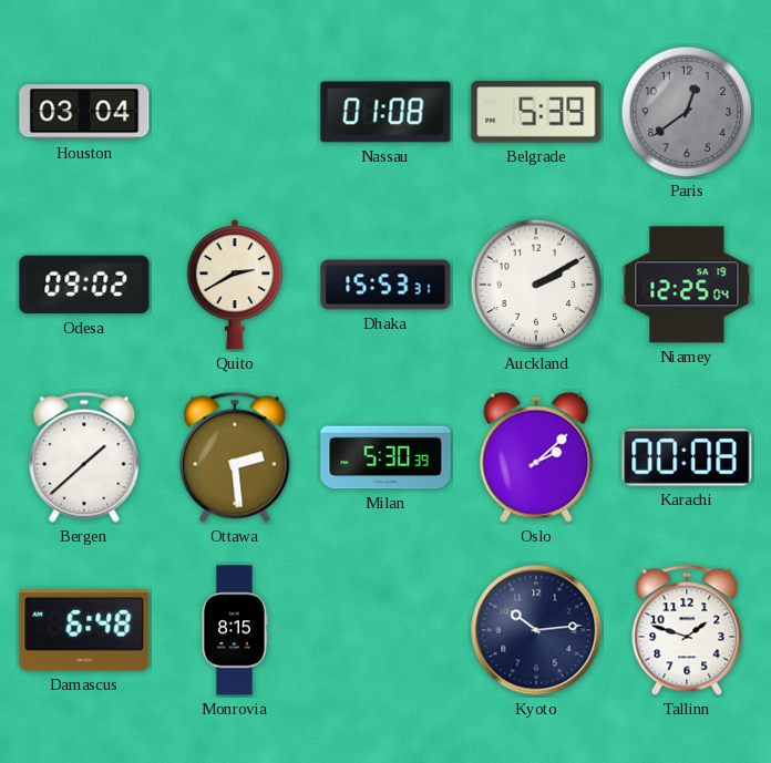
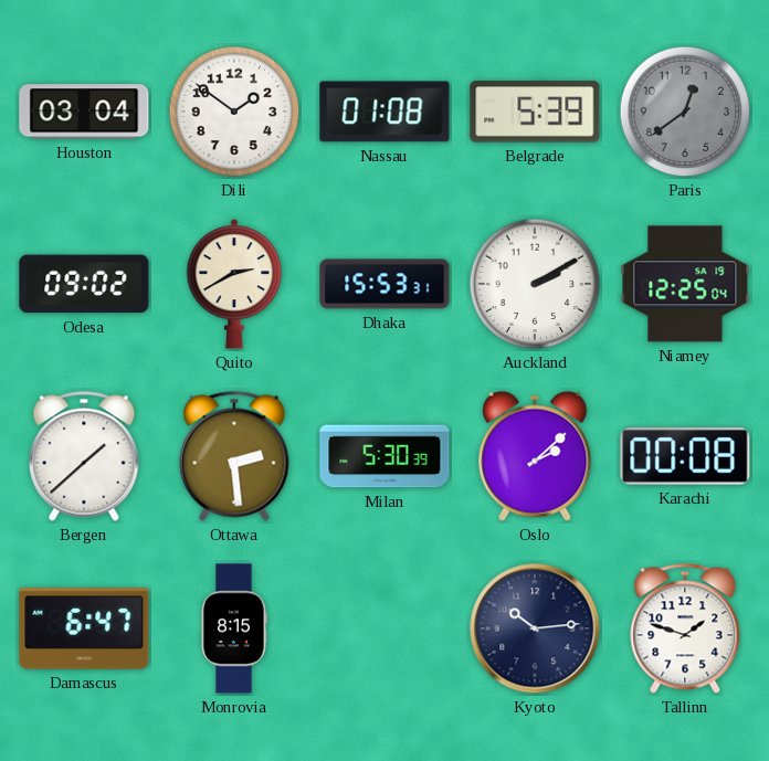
Dili: none -> 1:51
Damascus: 6:48 -> 6:47
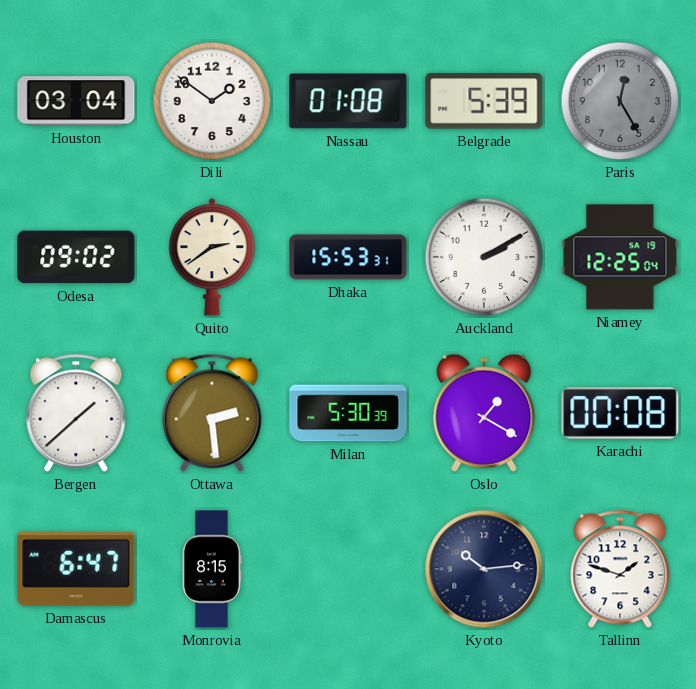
Paris: 12:39 -> 12:25
Quito: 2:40 -> 2:39
Oslo: 2:08 -> 1:20
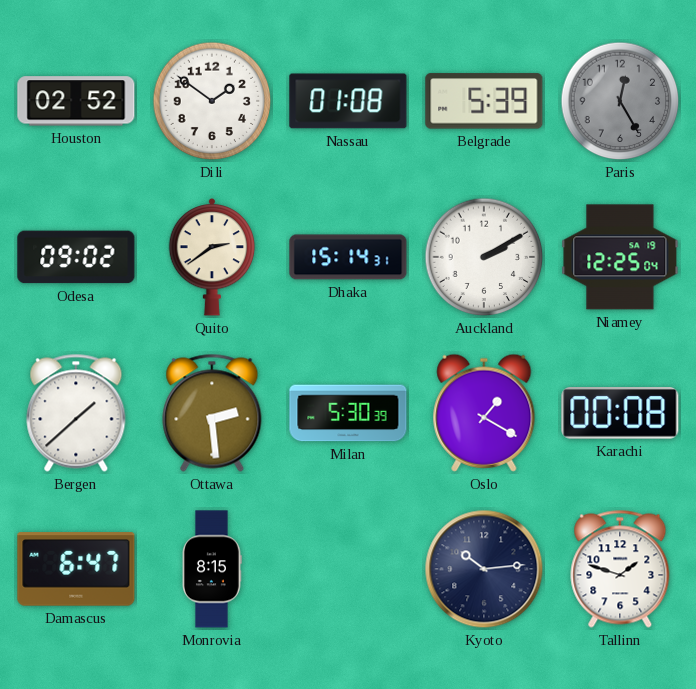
Houston: 03:04 -> 02:52
Dhaka: 15:53 -> 15:14
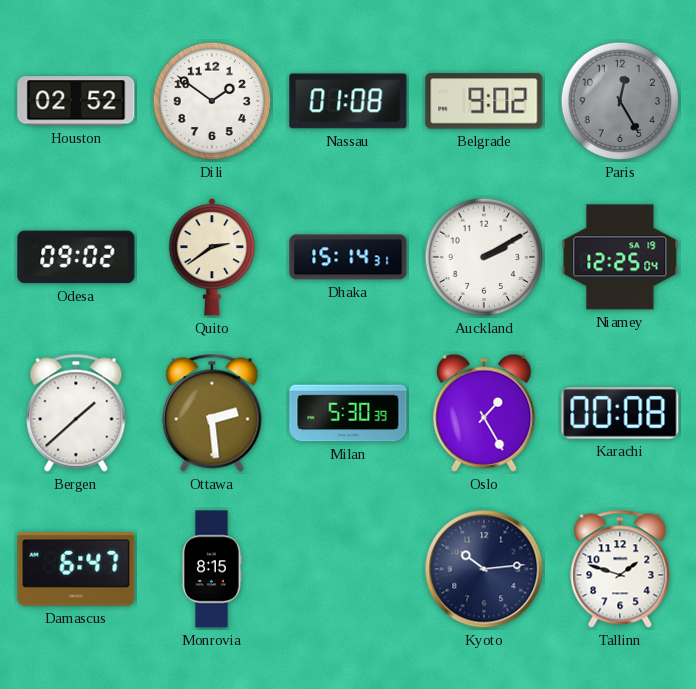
Belgrade: 5:39 -> 9:02
Oslo: 1:20 -> 1:25
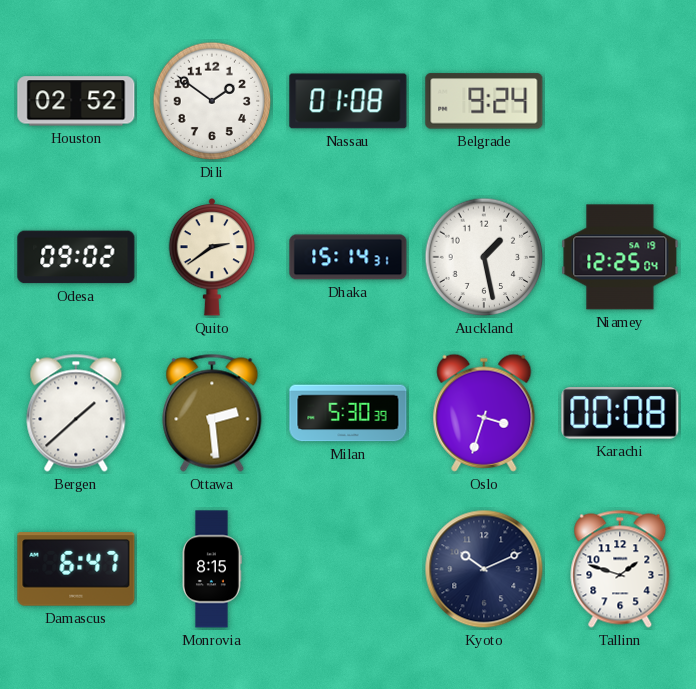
Belgrade: 9:02 -> 9:24
Paris: 12:25 -> none
Auckland: 2:10 -> 1:28
Oslo: 1:25 -> 3:33
Kyoto: 10:14 -> 10:11
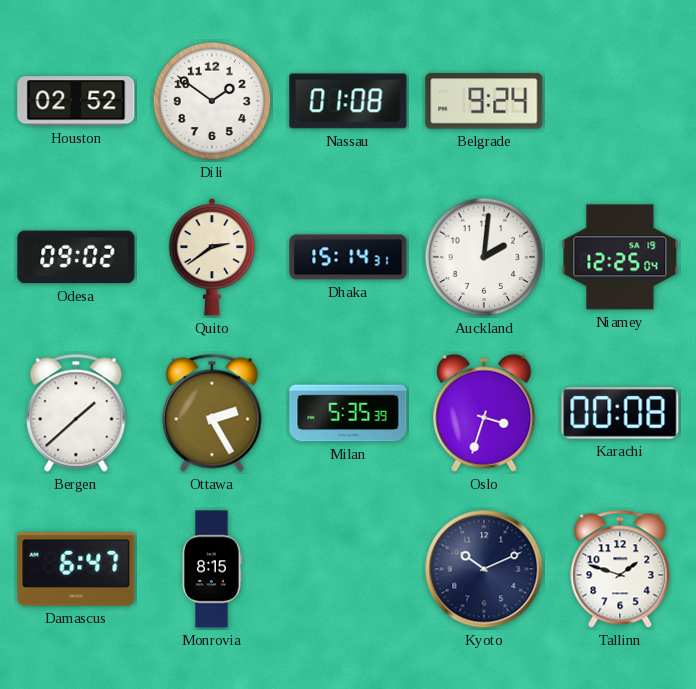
Auckland: 1:28 -> 2:01
Ottawa: 2:29 -> 2:25
Milan: 5:30 -> 5:35
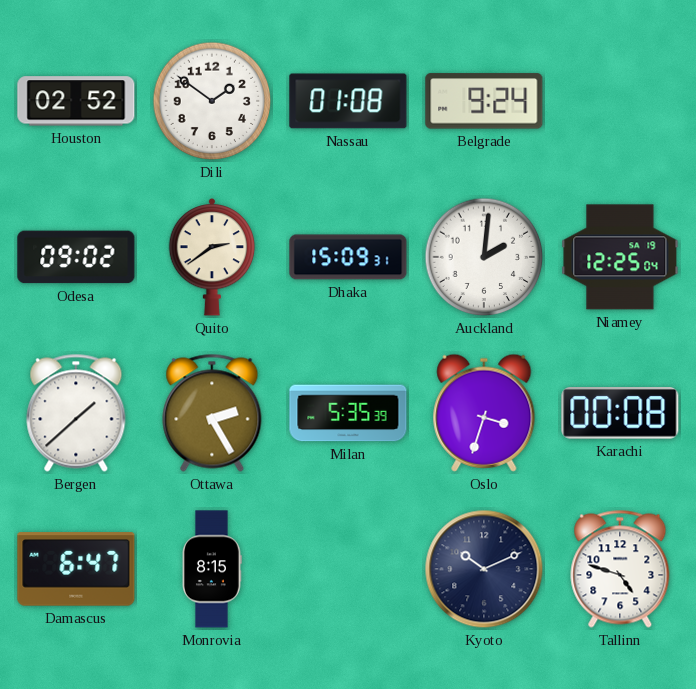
Dhaka: 15:14 -> 15:09
Tallinn: 1:48 -> 4:48
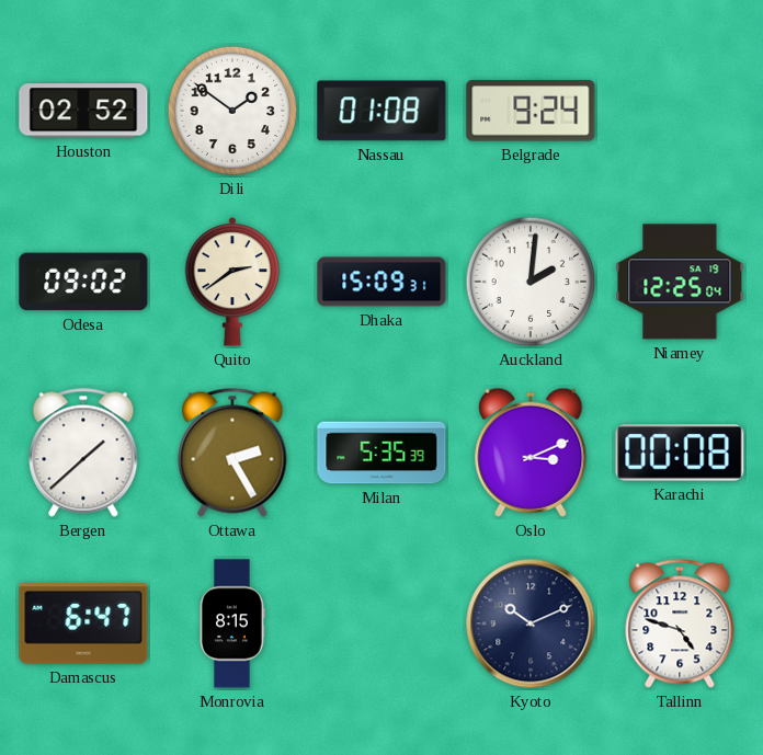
Oslo: 3:33 -> 3:11
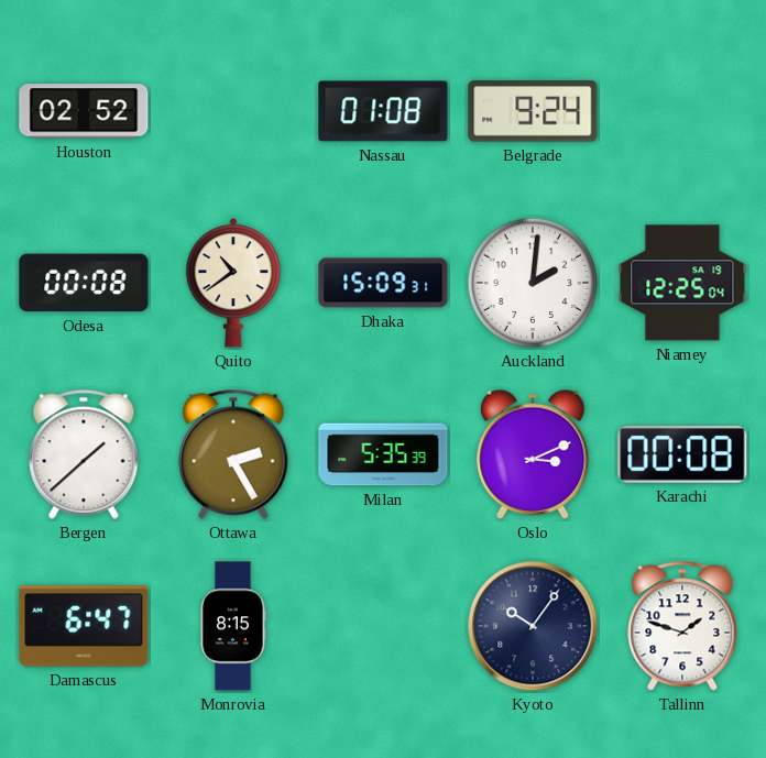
Dili: 1:51 -> none
Odesa: 09:02 -> 00:08
Quito: 2:39 -> 10:39
Kyoto: 10:11 -> 10:06
Tallinn: 4:48 -> 1:48
